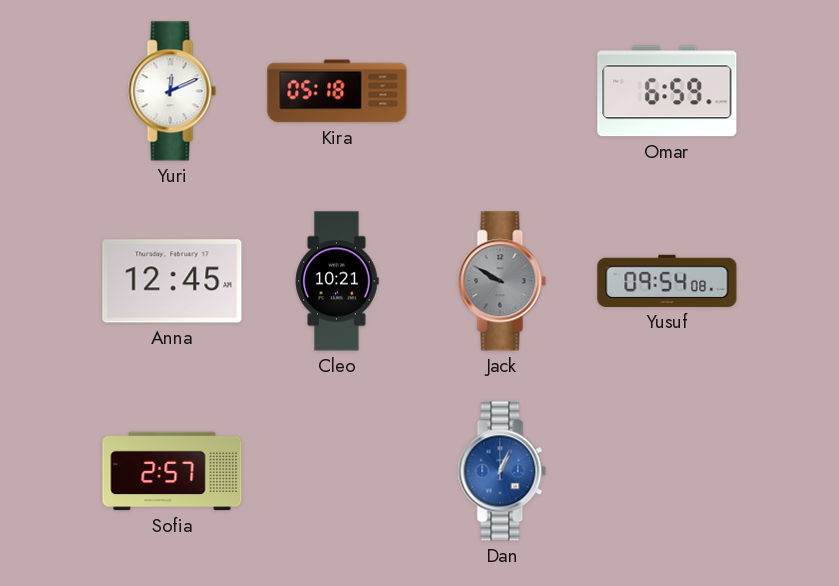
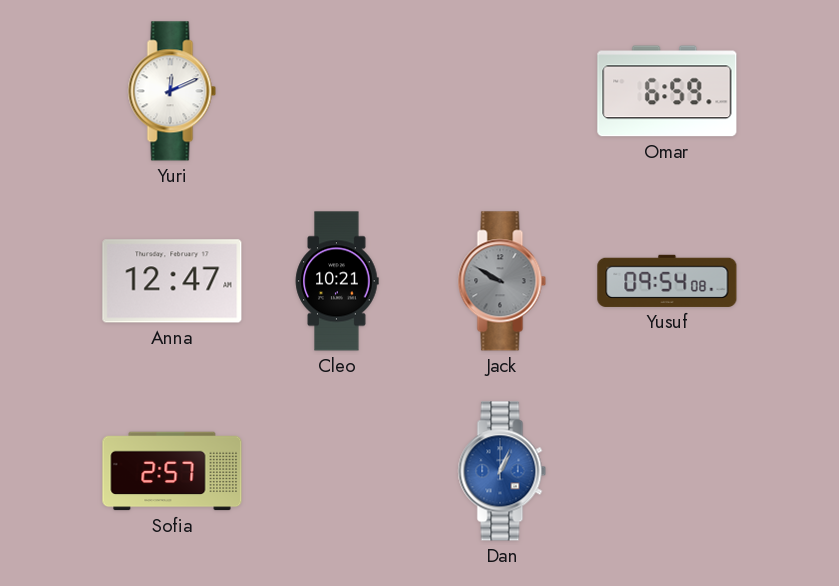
Kira: 05:18 -> none
Anna: 12:45 -> 12:47
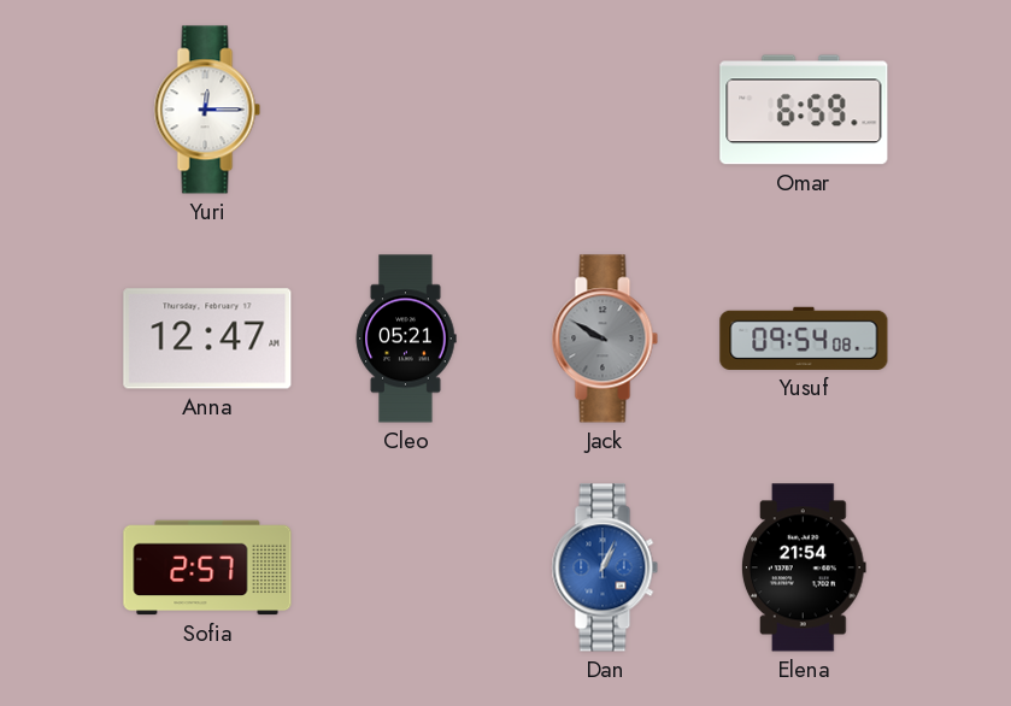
Yuri: 12:11 -> 12:15
Cleo: 10:21 -> 05:21
Elena: none -> 21:54
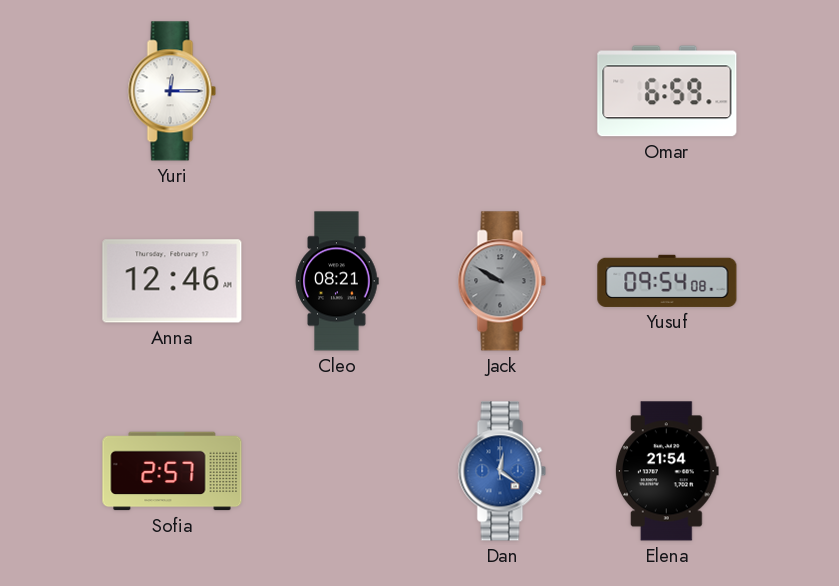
Anna: 12:47 -> 12:46
Cleo: 05:21 -> 08:21
Dan: 1:04 -> 12:21
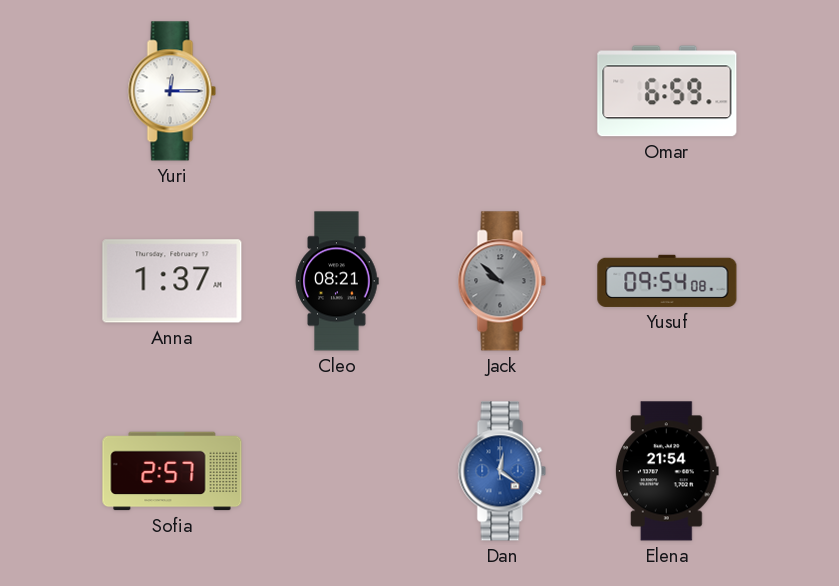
Anna: 12:46 -> 1:37
Jack: 9:50 -> 9:52
